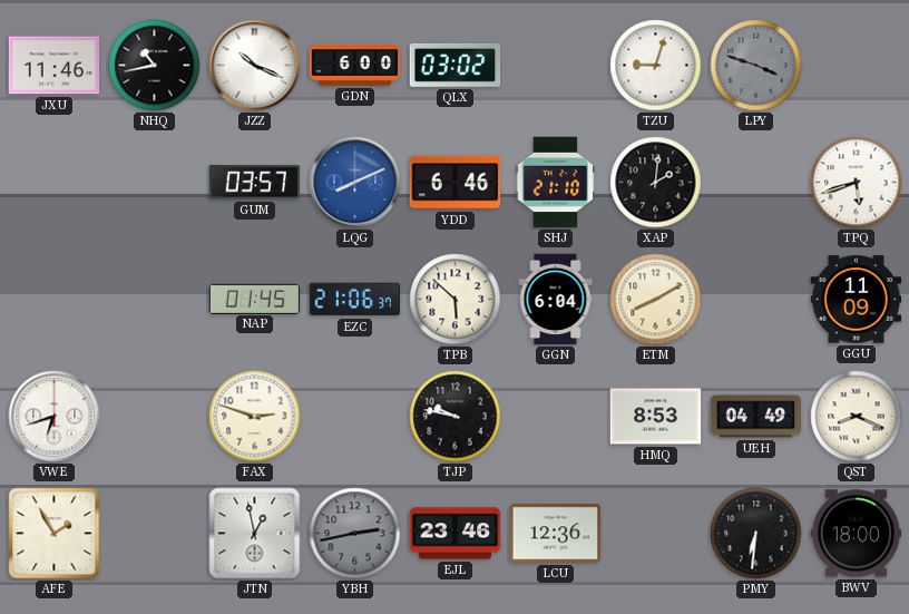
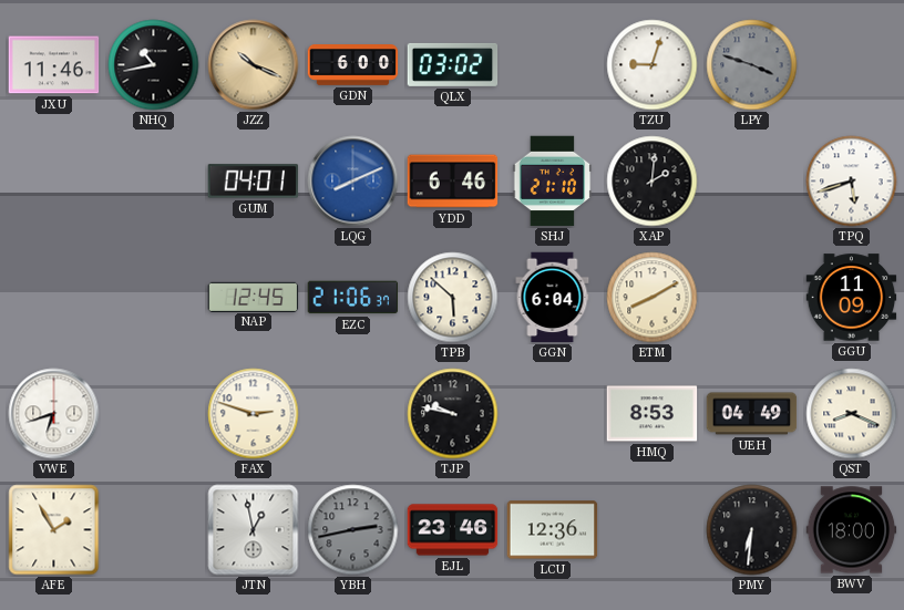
JZZ dial: white -> champagne
GUM: 03:57 -> 04:01
NAP: 01:45 -> 12:45
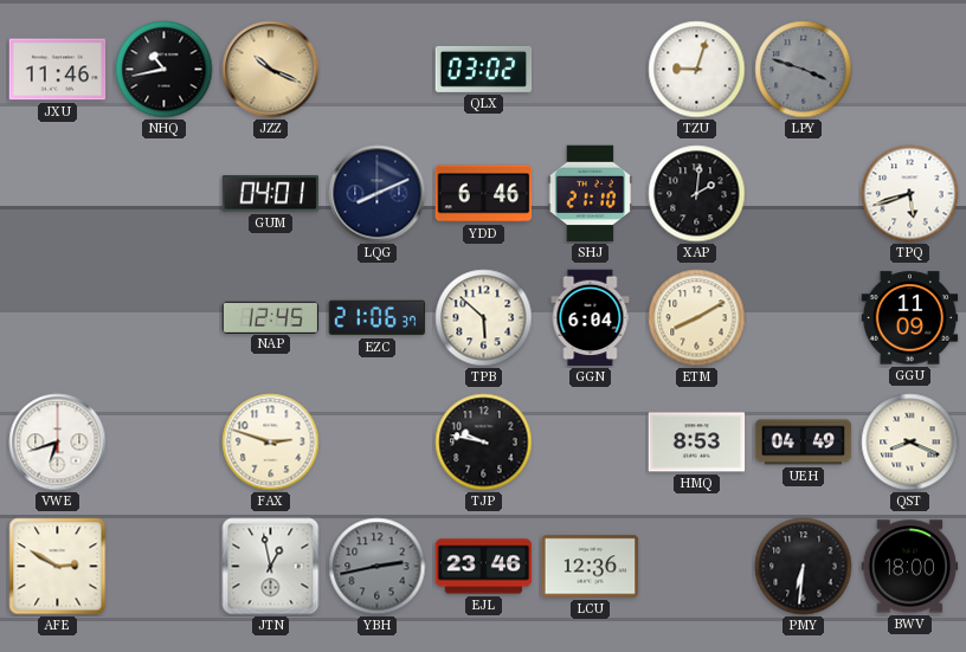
GDN: 6:00 -> none
LQG dial: blue -> navy
AFE: 1:55 -> 2:50
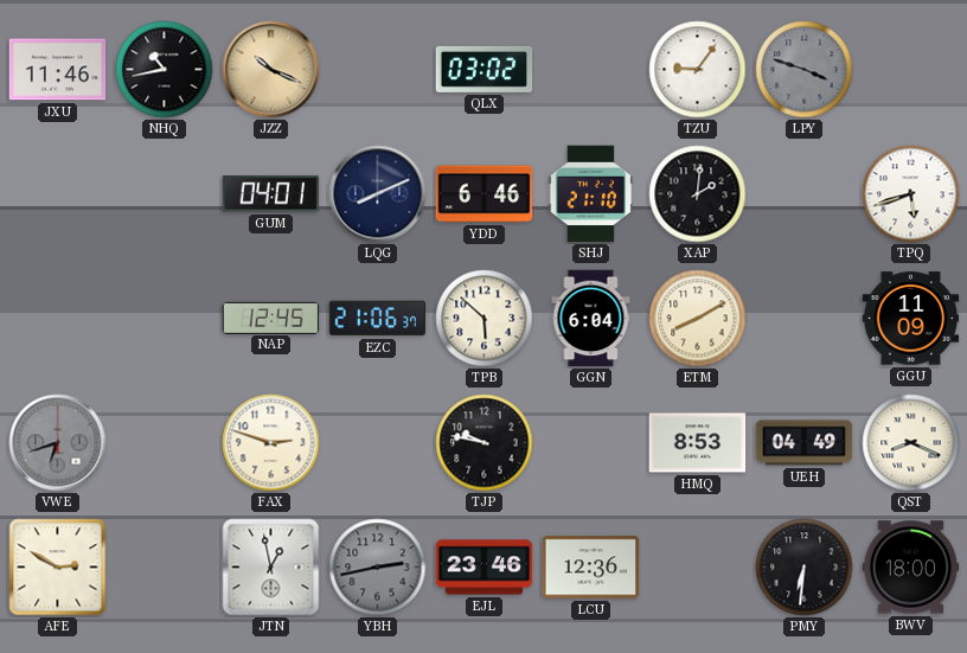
TZU: 9:03 -> 9:06
VWE dial: white -> grey
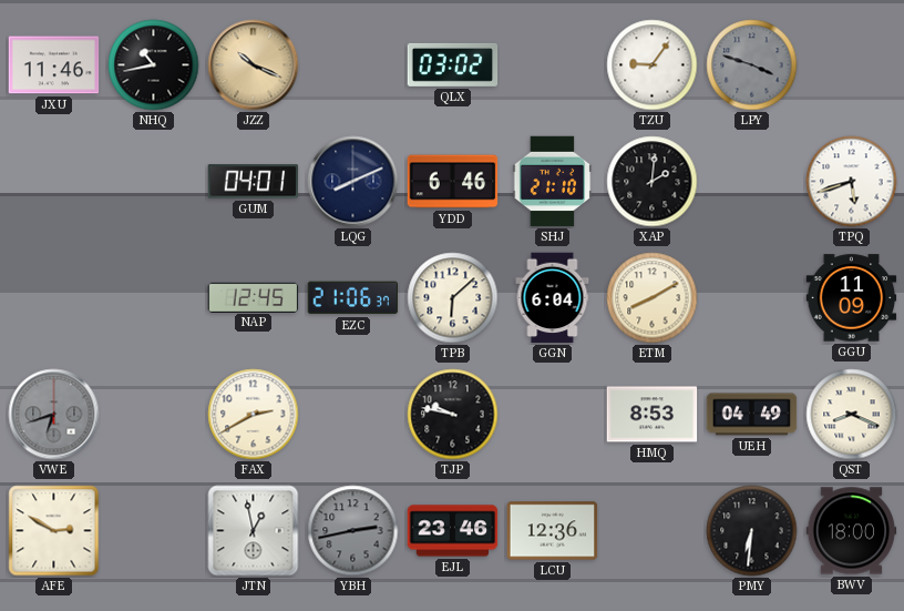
TPB: 5:52 -> 6:08
FAX: 2:48 -> 2:40
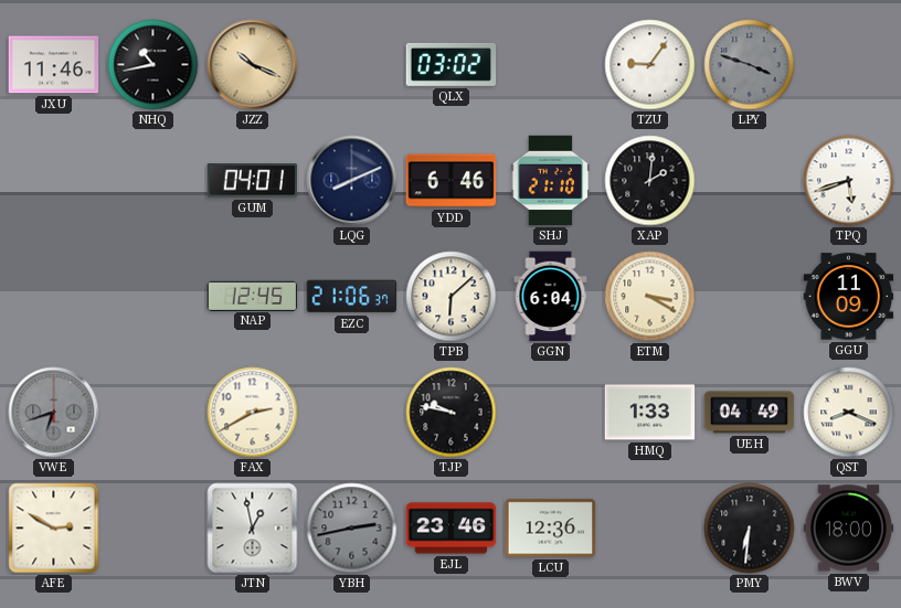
ETM: 8:10 -> 3:20
HMQ: 8:53 -> 1:33
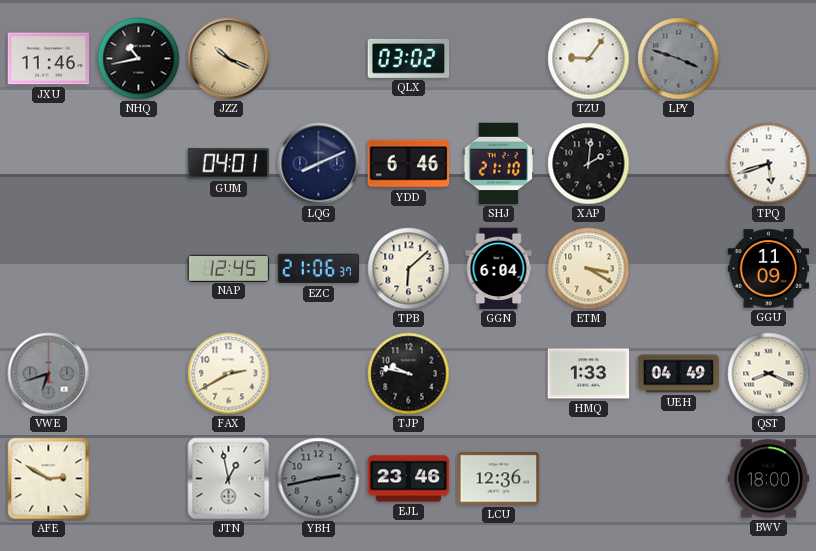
PMY: 6:31 -> none
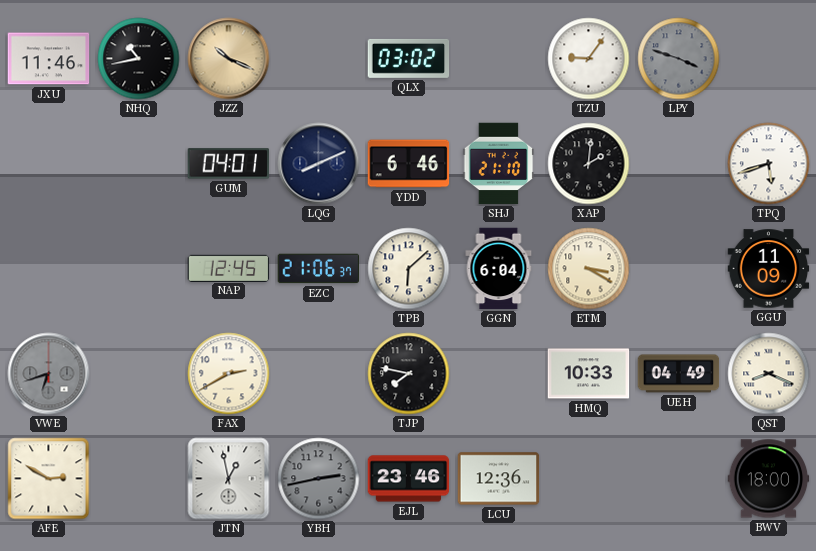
TJP: 9:47 -> 7:47
HMQ: 1:33 -> 10:33
